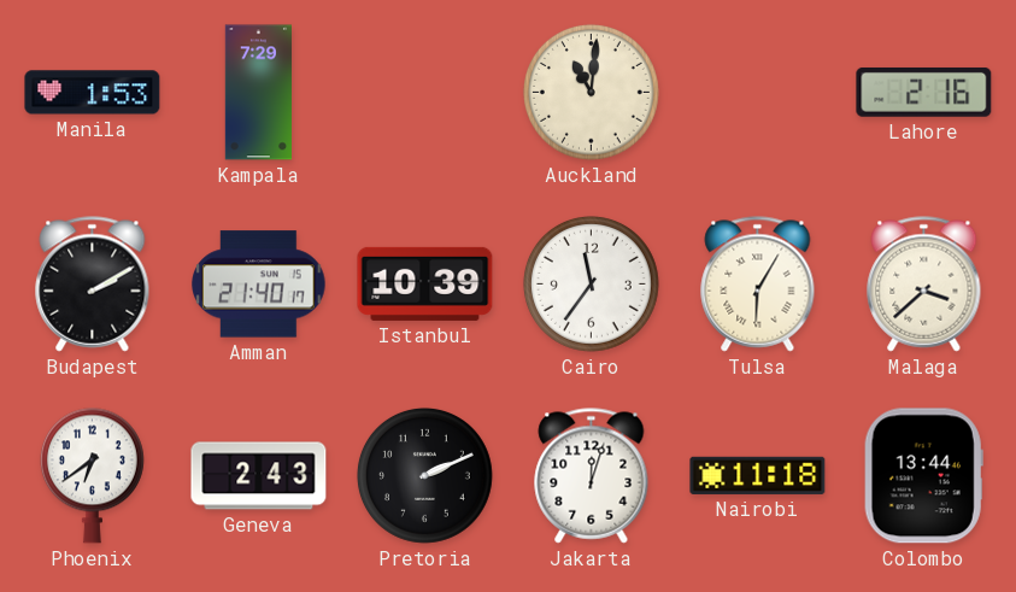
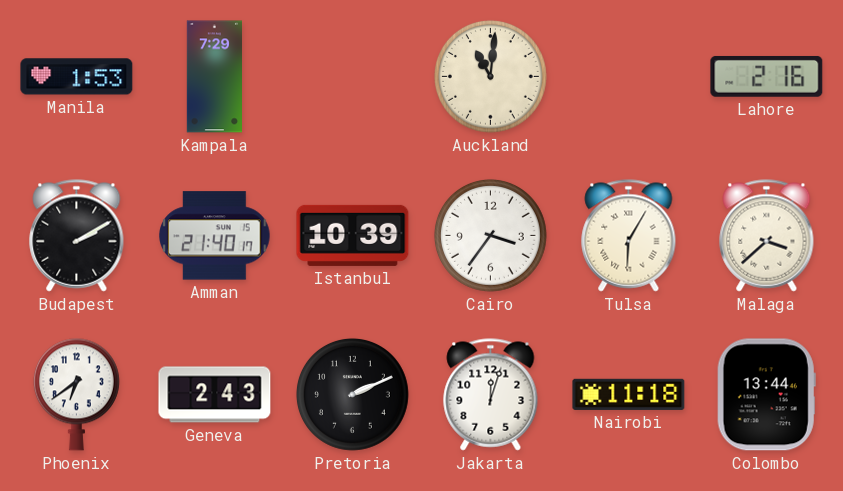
Cairo: 11:36 -> 3:36
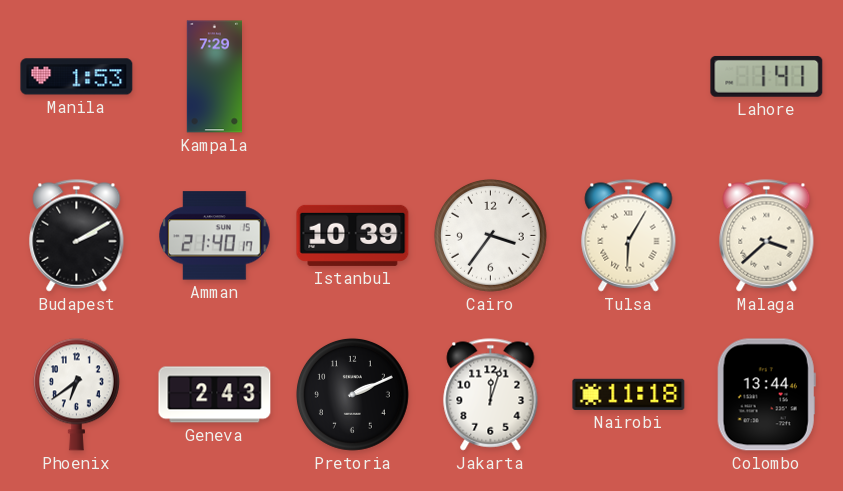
Auckland: 11:01 -> none
Lahore: 2:16 -> 1:41
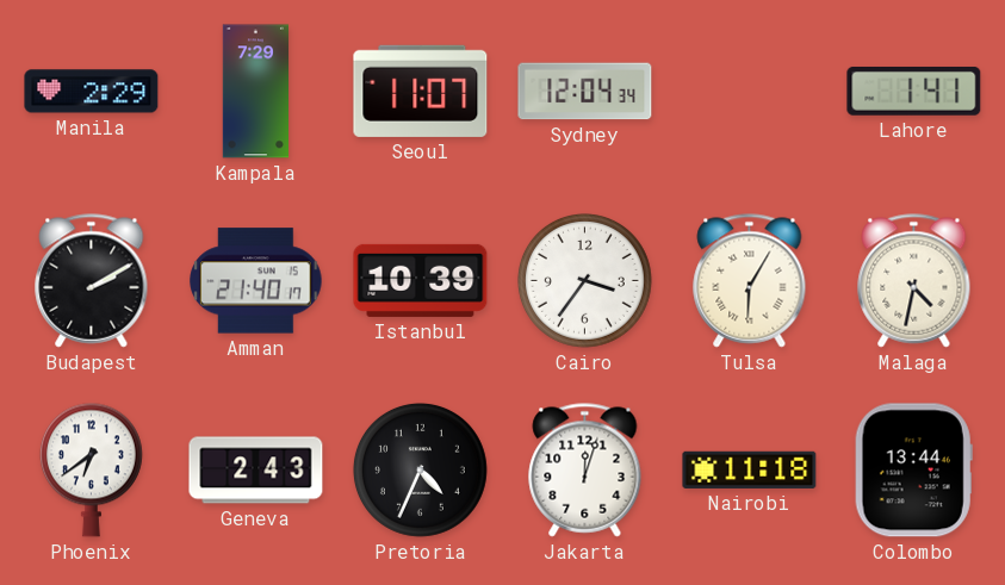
Manila: 1:53 -> 2:29
Seoul: none -> 11:07
Sydney: none -> 12:04
Malaga: 3:38 -> 4:32
Pretoria: 2:11 -> 4:34
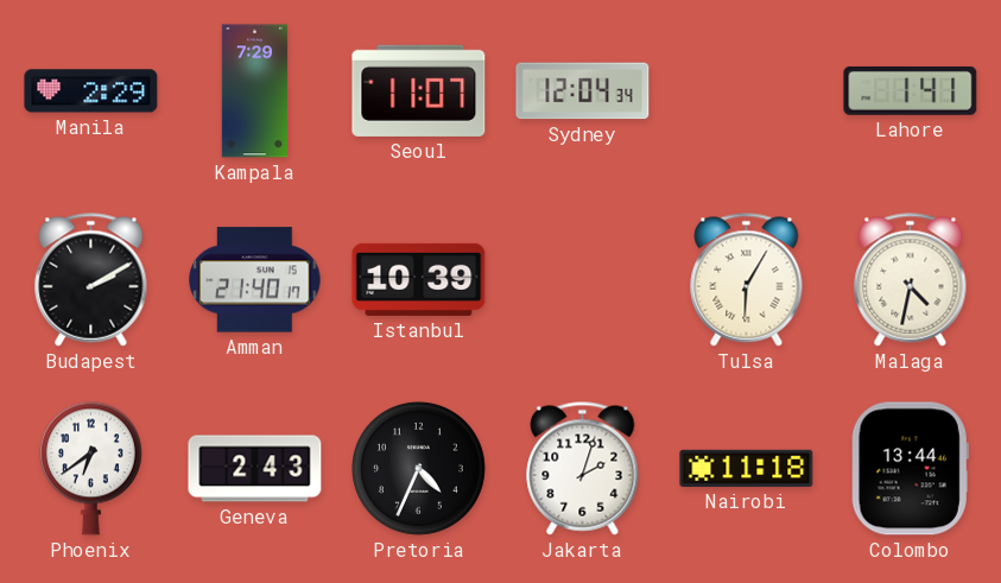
Cairo: 3:36 -> none
Jakarta: 12:03 -> 2:03
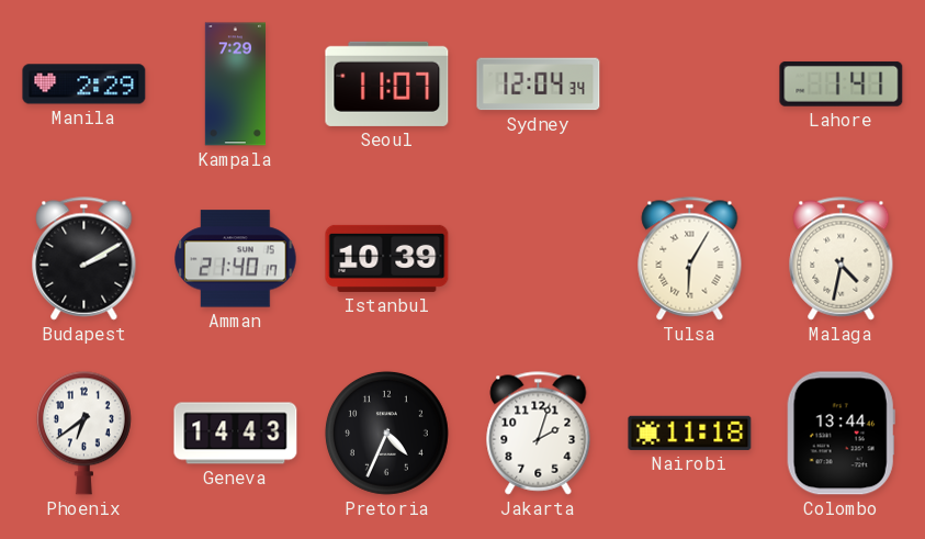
Geneva: 2:43 -> 14:43
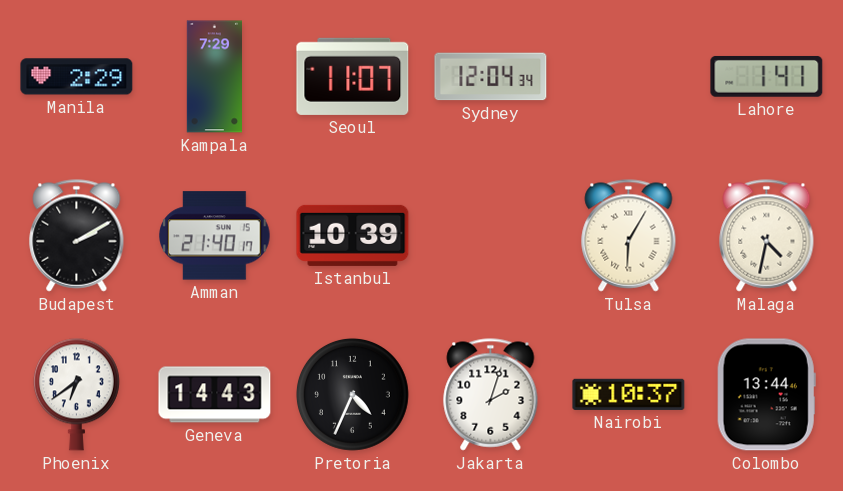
Nairobi: 11:18 -> 10:37
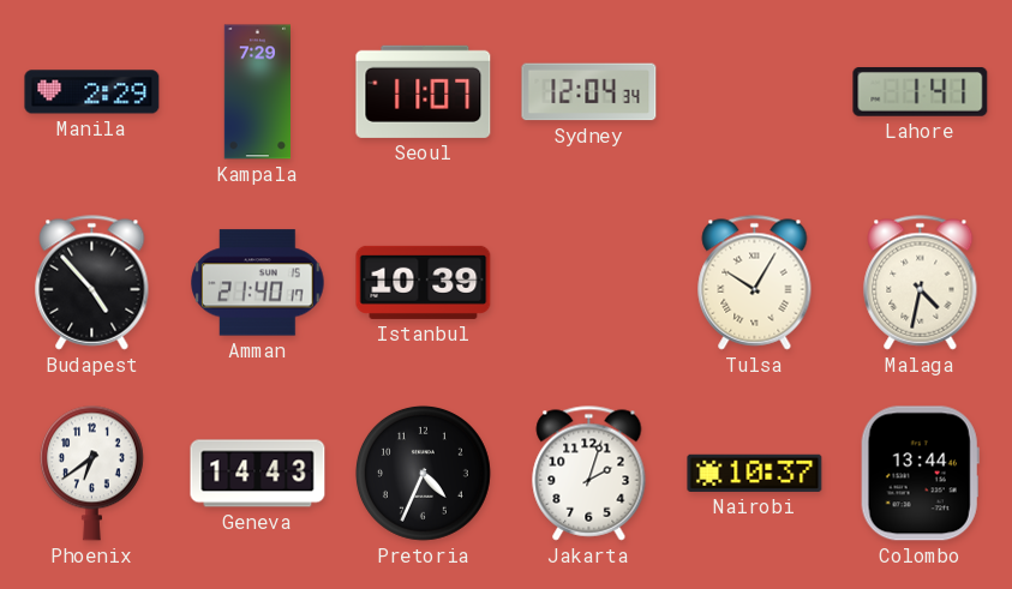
Budapest: 2:10 -> 4:53
Tulsa: 6:05 -> 10:05
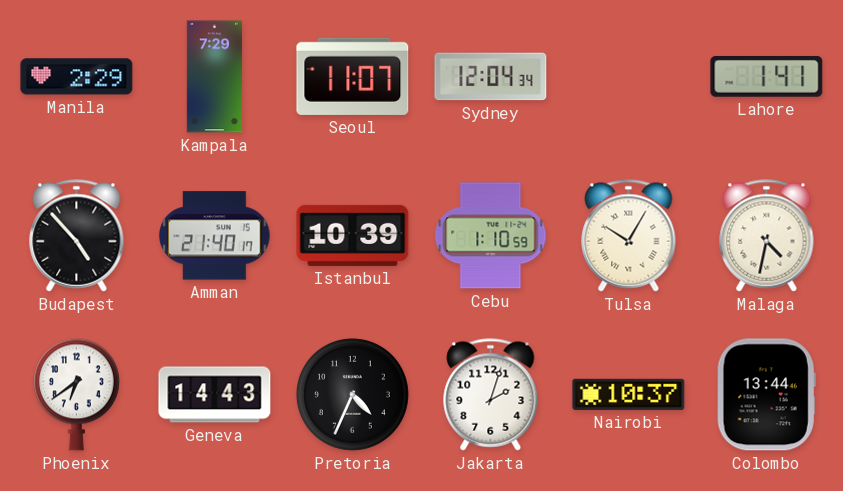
Cebu: none -> 1:10
